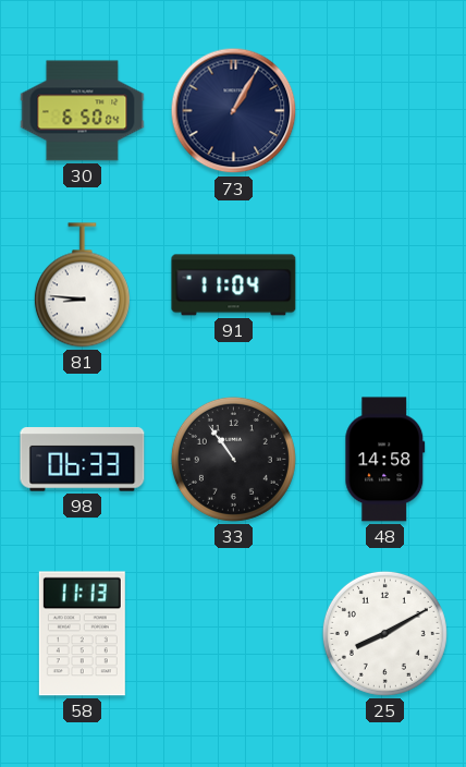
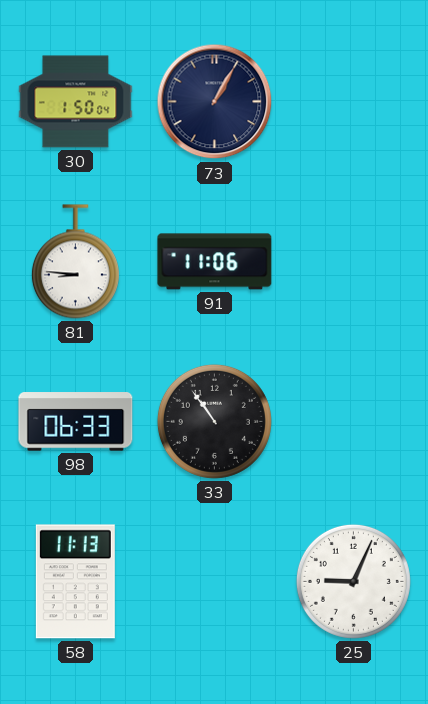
30: 6:50 -> 1:50
91: 11:04 -> 11:06
48: 14:58 -> none
25: 8:10 -> 9:04
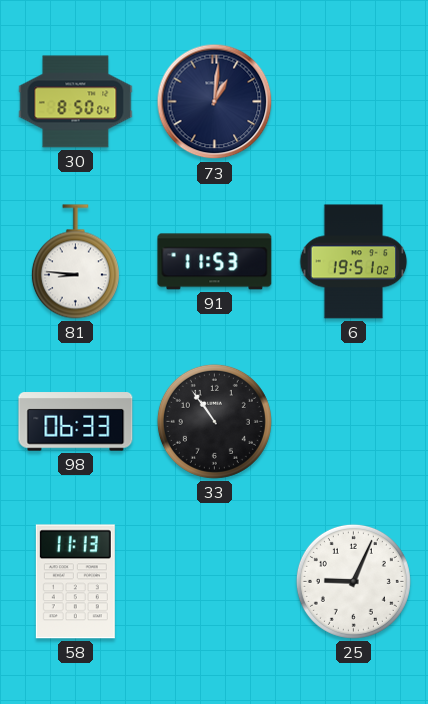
30: 1:50 -> 8:50
73: 1:05 -> 1:01
91: 11:06 -> 11:53
6: none -> 19:51
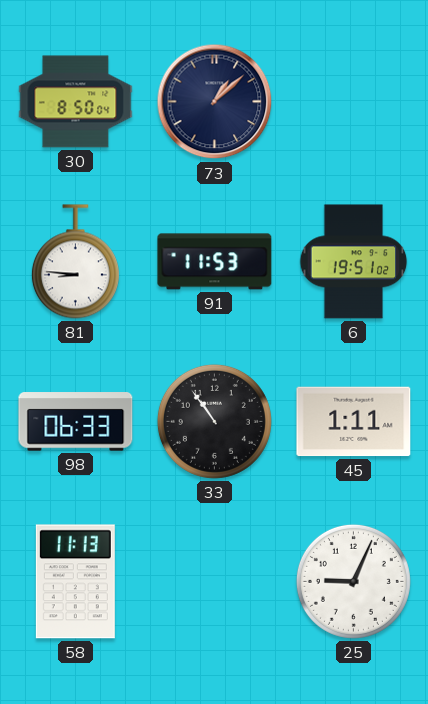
73: 1:01 -> 1:08
45: none -> 1:11
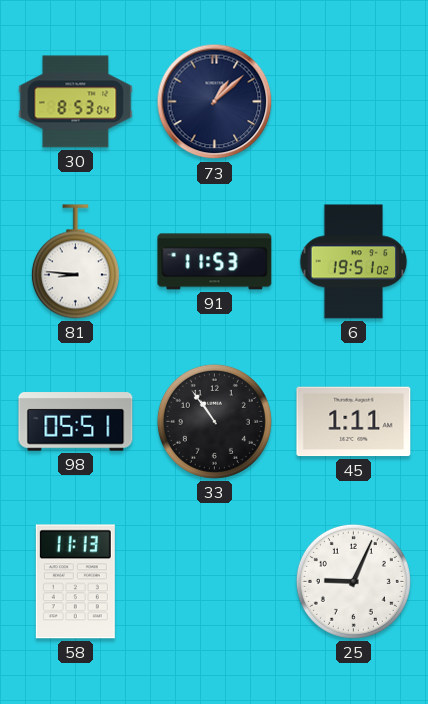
30: 8:50 -> 8:53
98: 06:33 -> 05:51
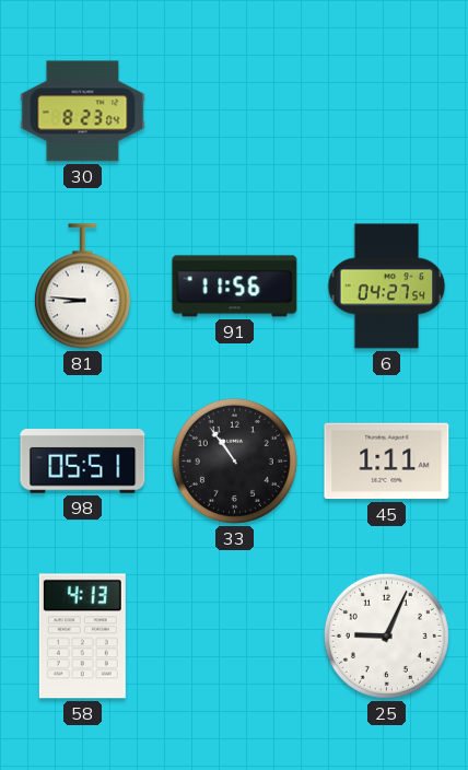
30: 8:53 -> 8:23
73: 1:08 -> none
91: 11:53 -> 11:56
6: 19:51 -> 04:27
58: 11:13 -> 4:13
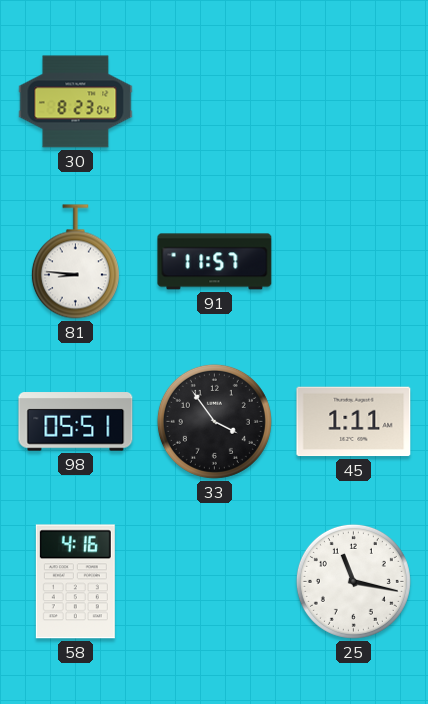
91: 11:56 -> 11:57
6: 04:27 -> none
33: 10:54 -> 3:54
58: 4:13 -> 4:16
25: 9:04 -> 11:17
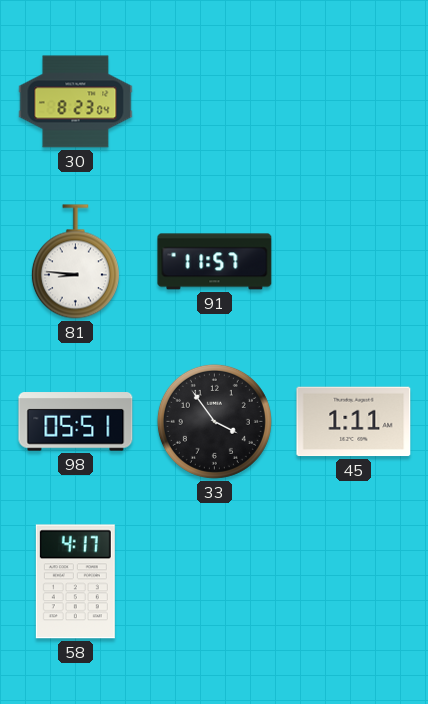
58: 4:16 -> 4:17
25: 11:17 -> none
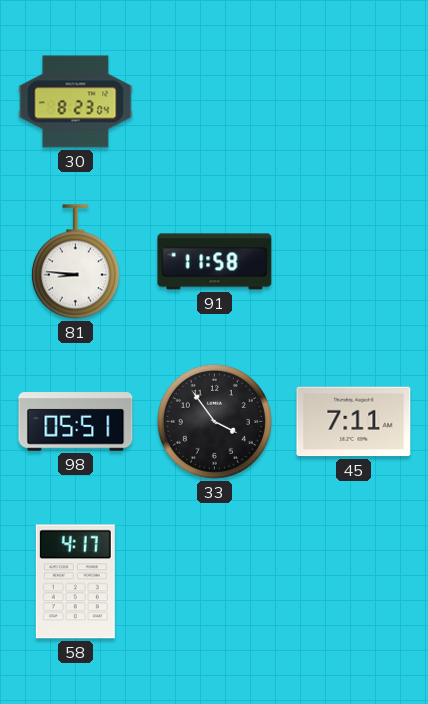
91: 11:57 -> 11:58
45: 1:11 -> 7:11
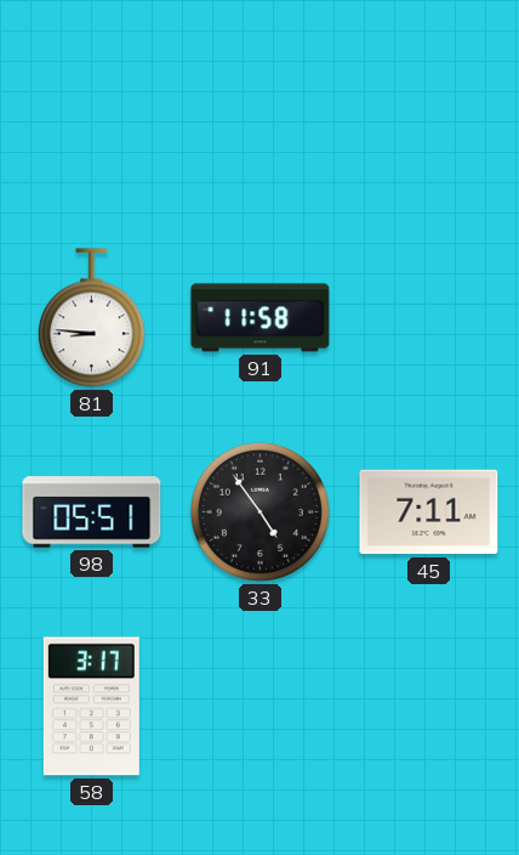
30: 8:23 -> none
33: 3:54 -> 4:54
58: 4:17 -> 3:17
